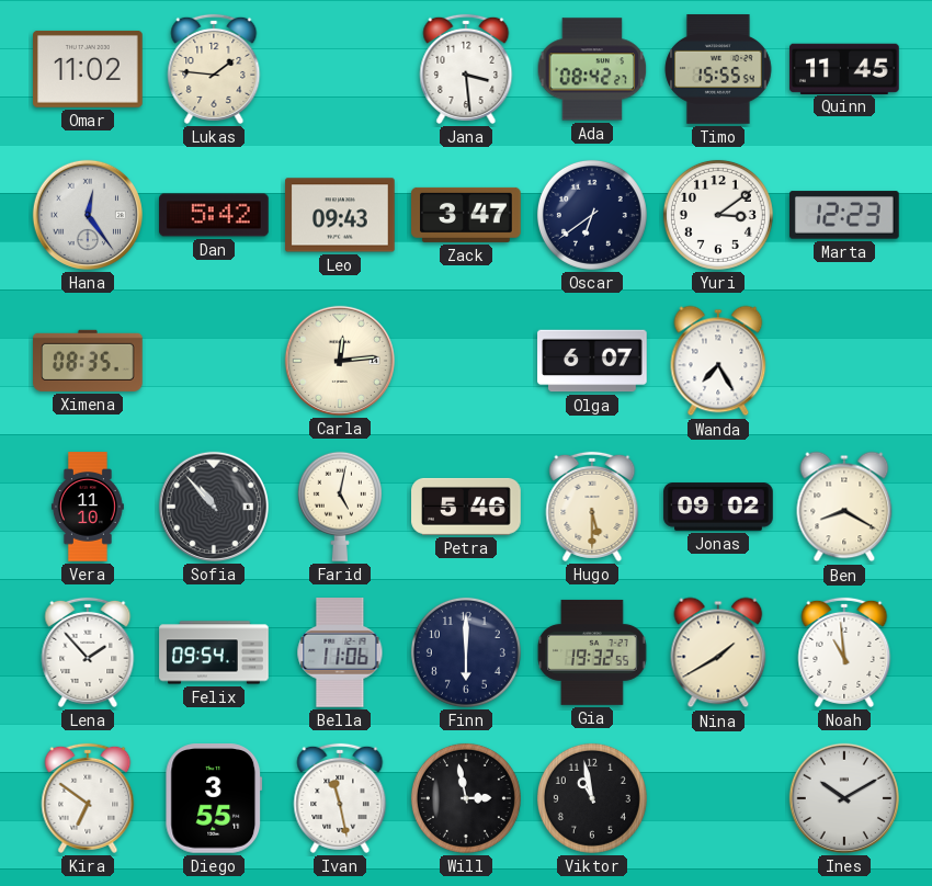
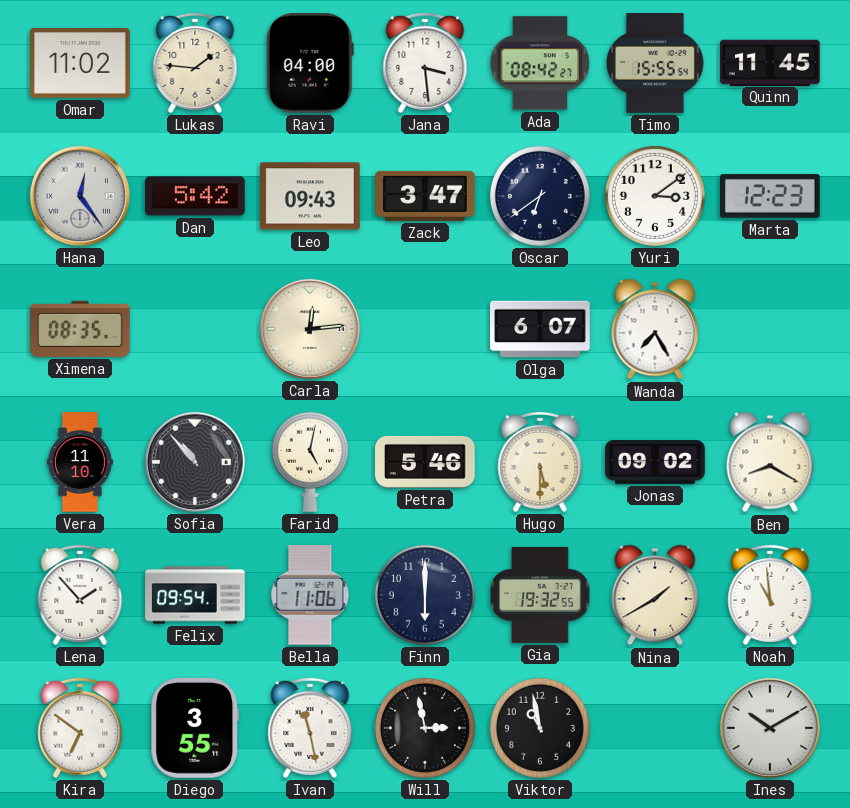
Ravi: none -> 04:00
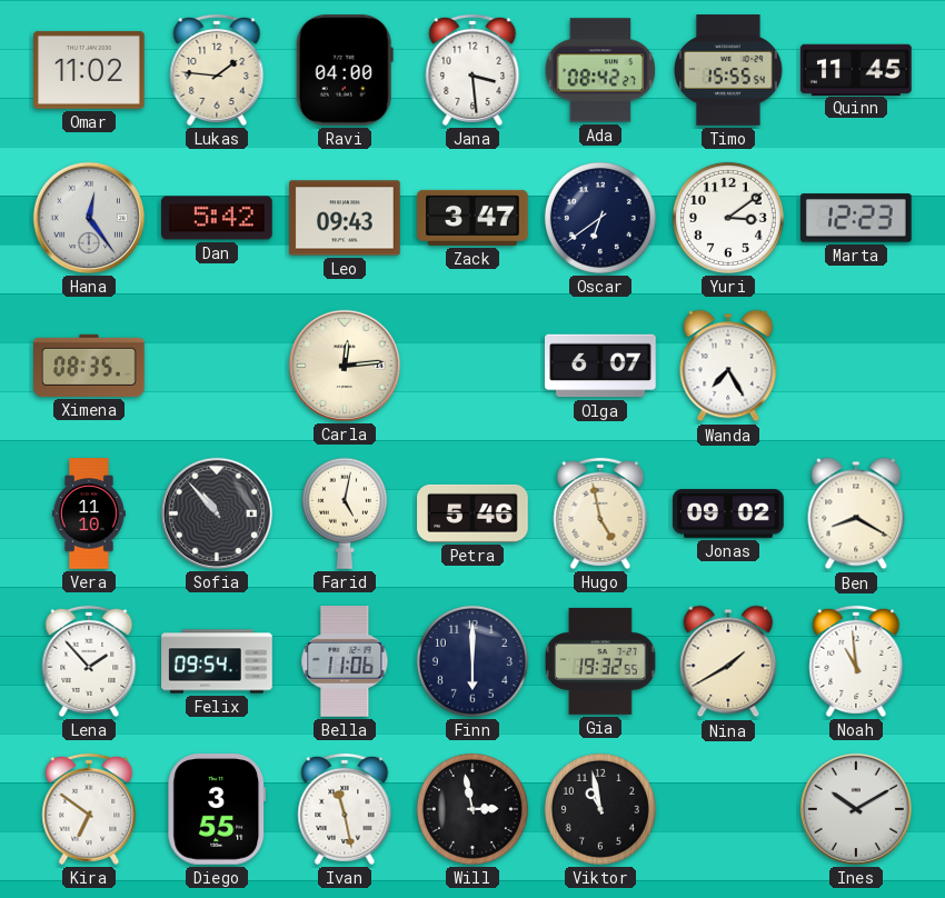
Hugo: 5:30 -> 4:58
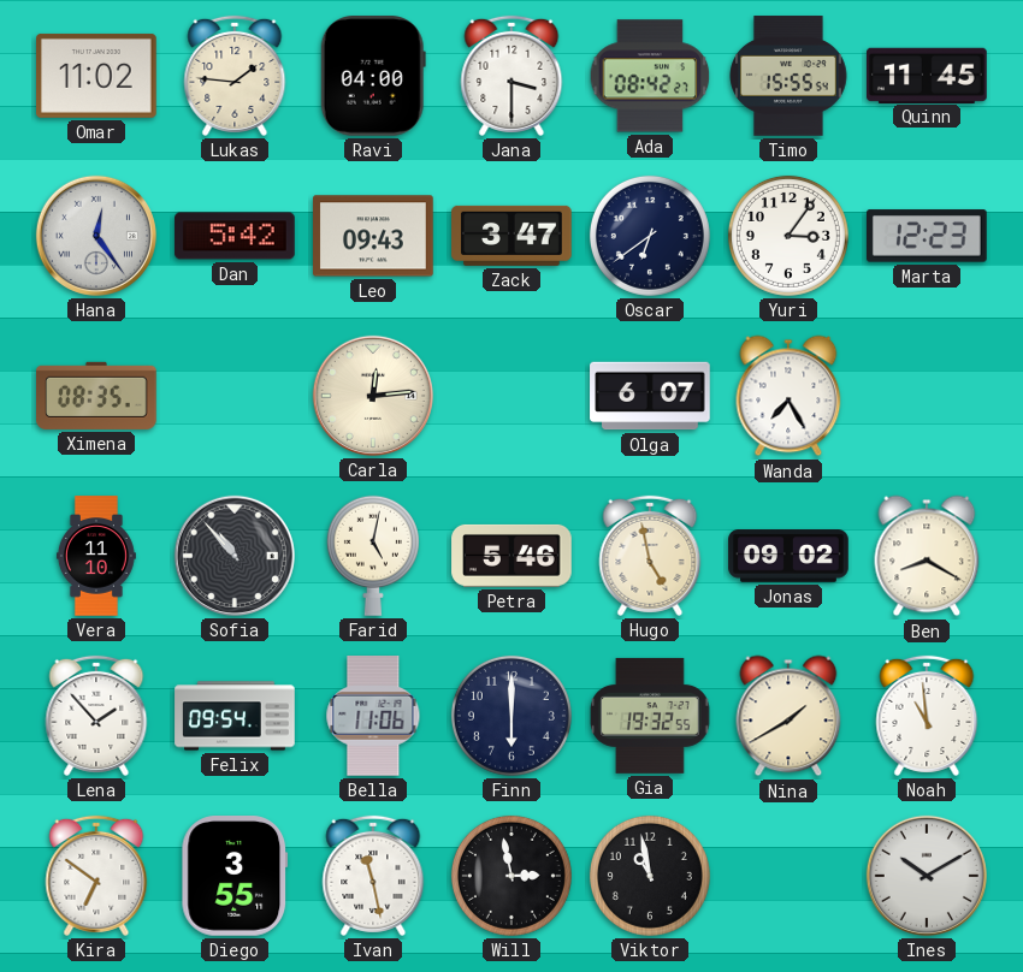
Jana: 3:29 -> 3:30
Yuri: 3:09 -> 3:06
